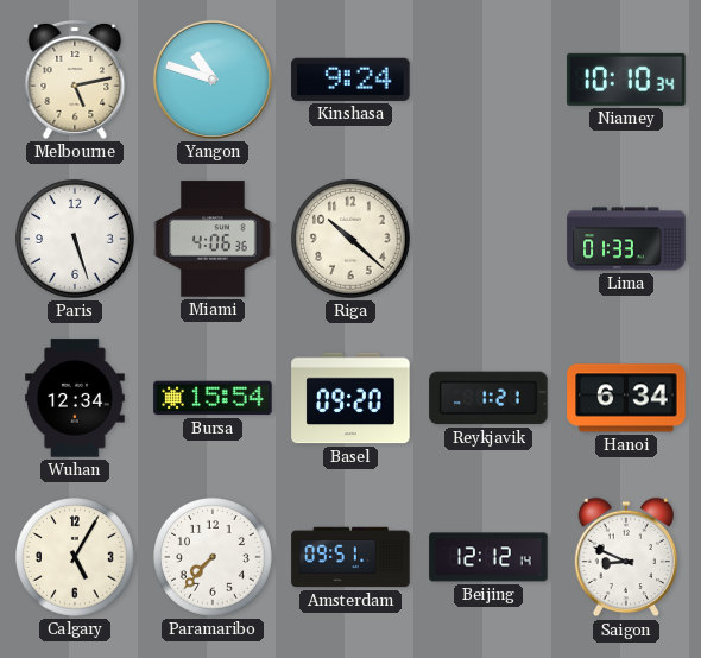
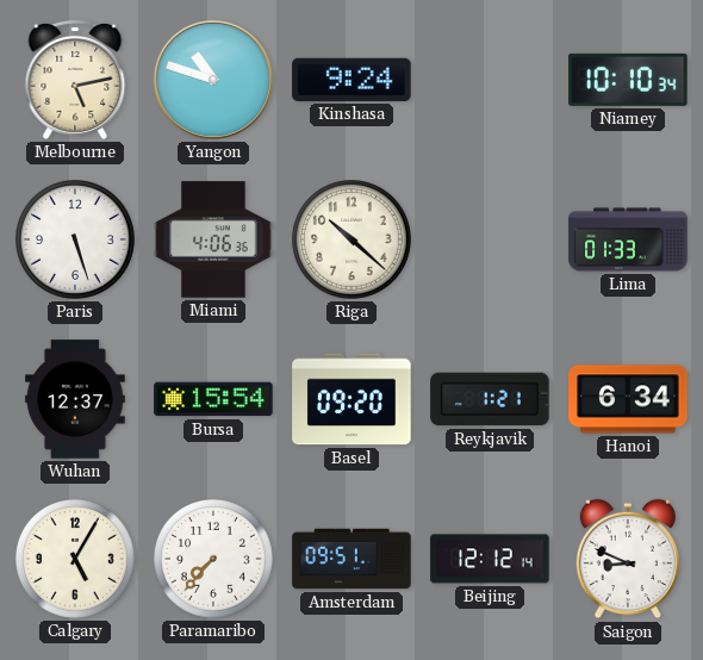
Wuhan: 12:34 -> 12:37
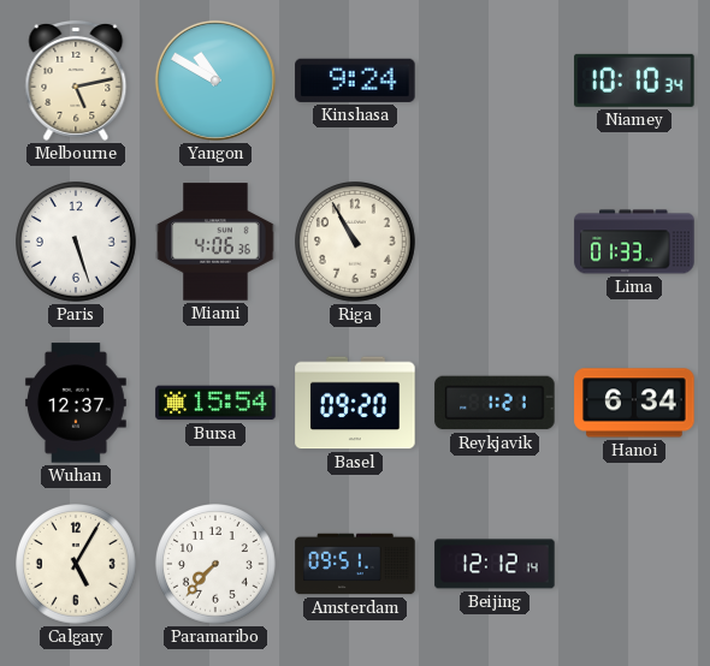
Yangon: 10:48 -> 10:50
Riga: 10:22 -> 10:55
Saigon: 8:49 -> none
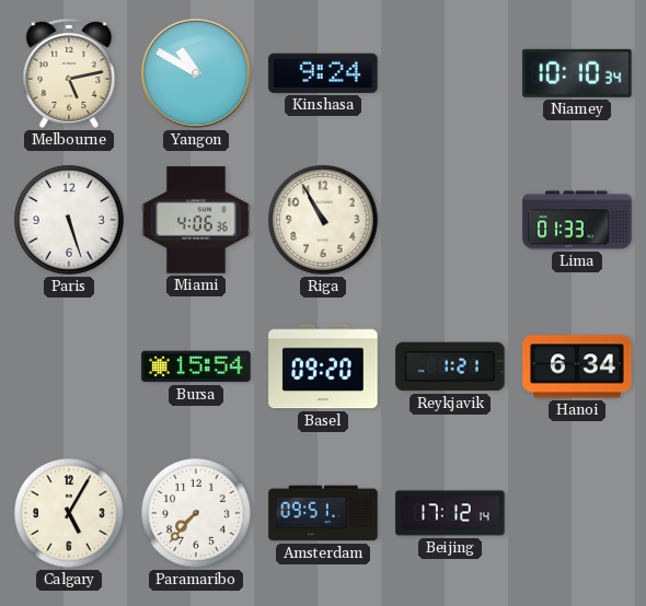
Wuhan: 12:37 -> none
Beijing: 12:12 -> 17:12
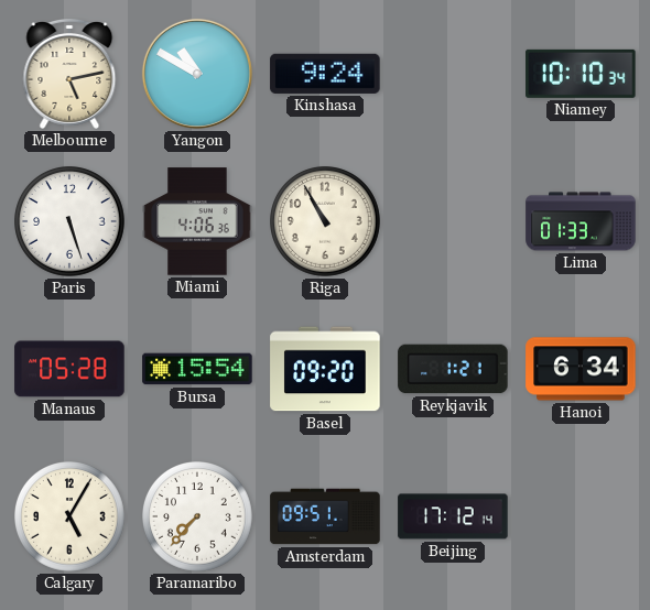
Manaus: none -> 05:28
